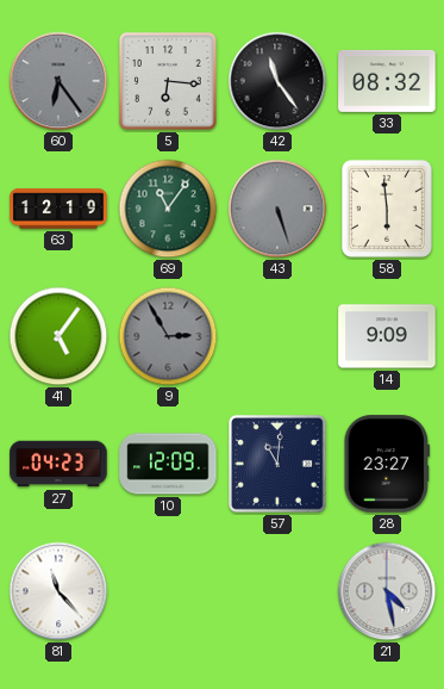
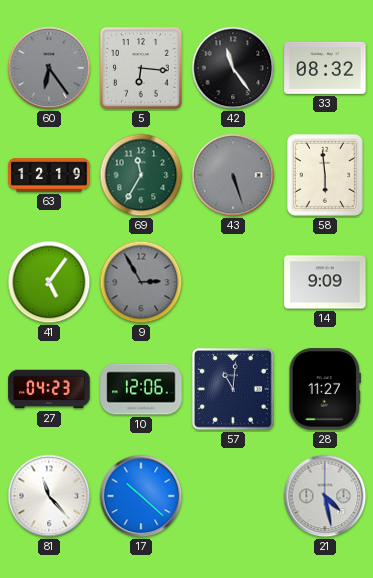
69: 11:06 -> 11:35
10: 12:09 -> 12:06
28: 23:27 -> 11:27
17: none -> 10:22
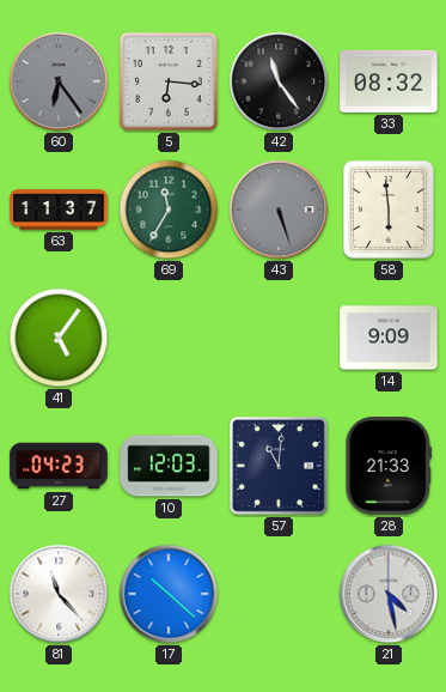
63: 12:19 -> 11:37
9: 2:55 -> none
10: 12:06 -> 12:03
28: 11:27 -> 21:33
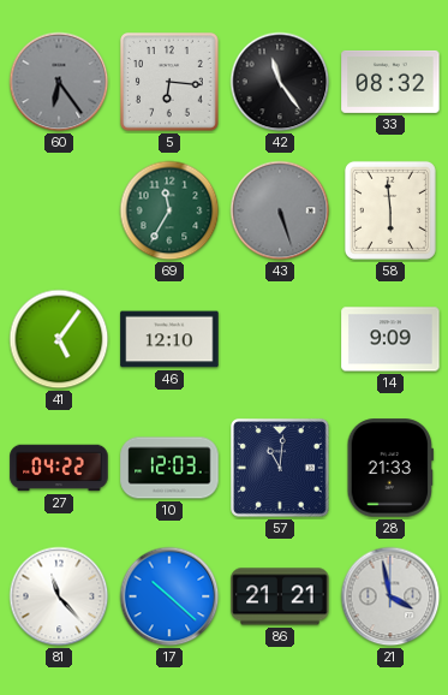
63: 11:37 -> none
46: none -> 12:10
27: 04:23 -> 04:22
86: none -> 21:21
21: 4:28 -> 3:58
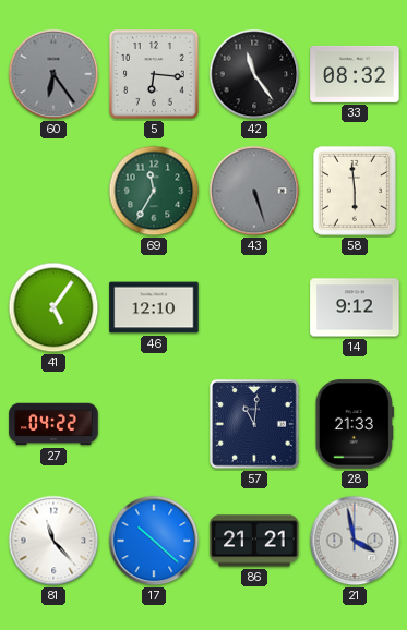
14: 9:09 -> 9:12
10: 12:03 -> none
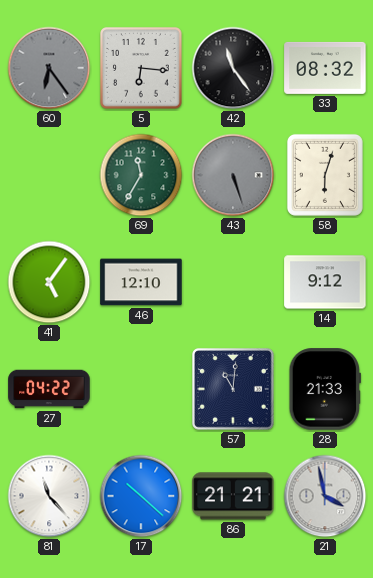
58: 5:59 -> 6:03
